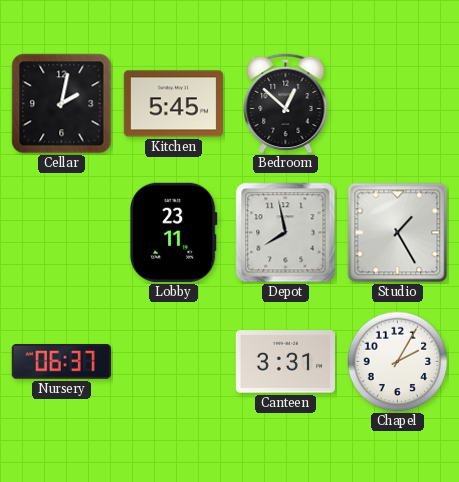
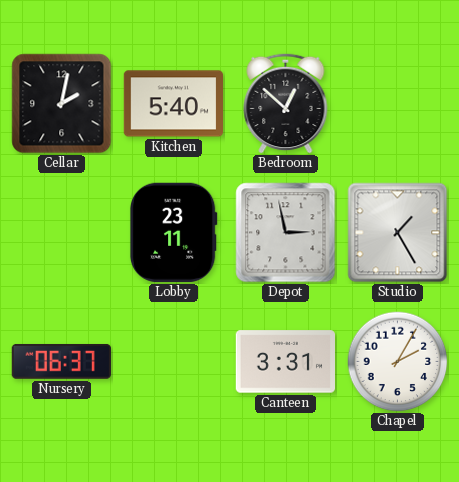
Kitchen: 5:45 -> 5:40
Depot: 7:58 -> 2:58
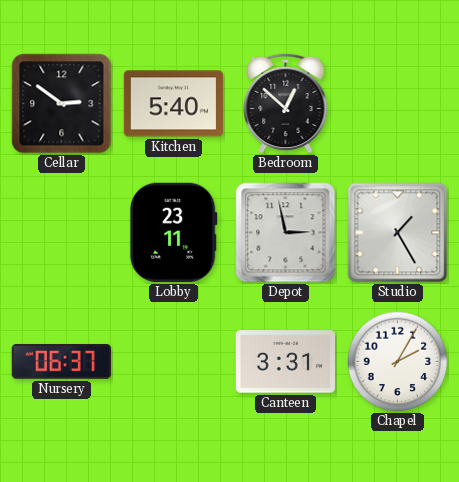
Cellar: 2:02 -> 2:51
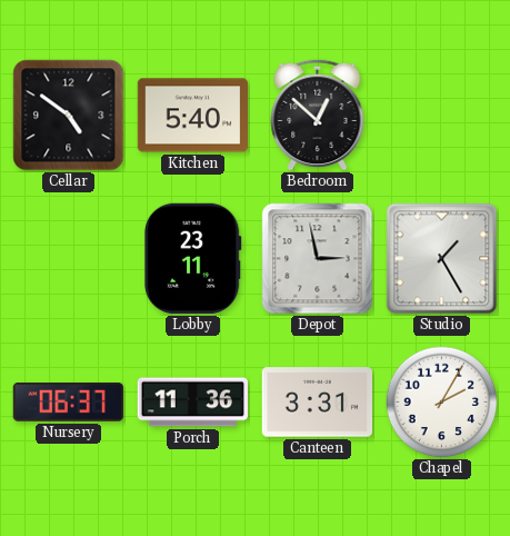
Cellar: 2:51 -> 4:51
Porch: none -> 11:36
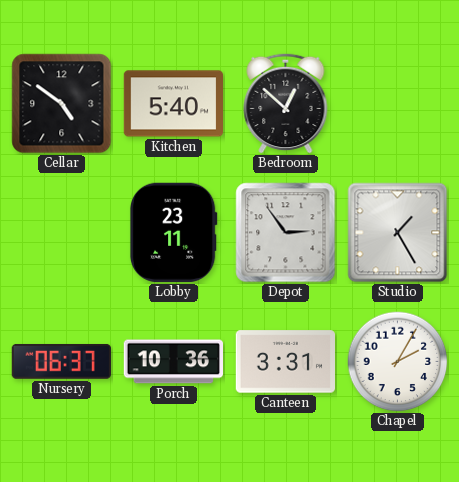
Depot: 2:58 -> 2:54
Porch: 11:36 -> 10:36
